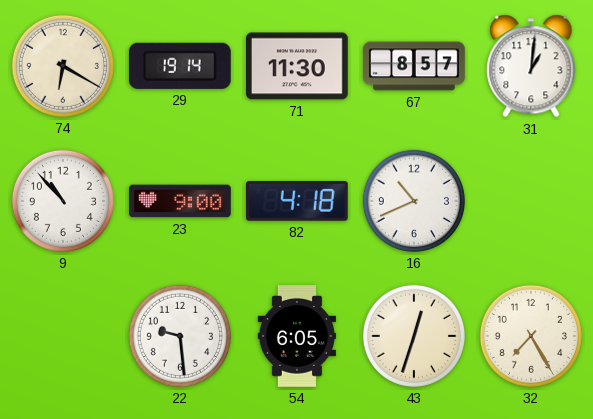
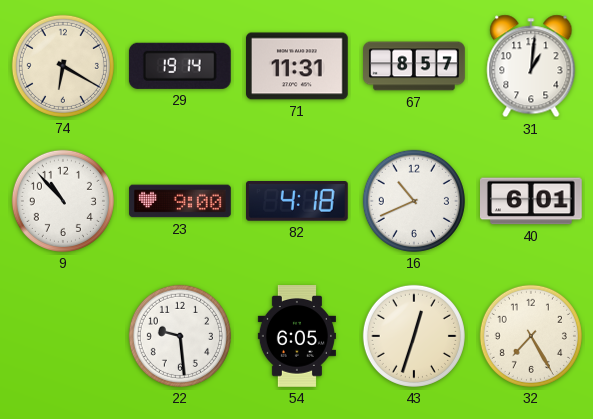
71: 11:30 -> 11:31
40: none -> 6:01
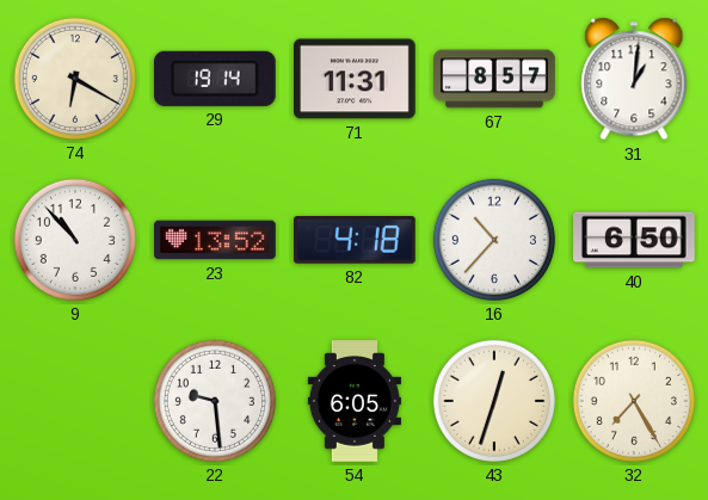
23: 9:00 -> 13:52
16: 10:41 -> 10:37
40: 6:01 -> 6:50
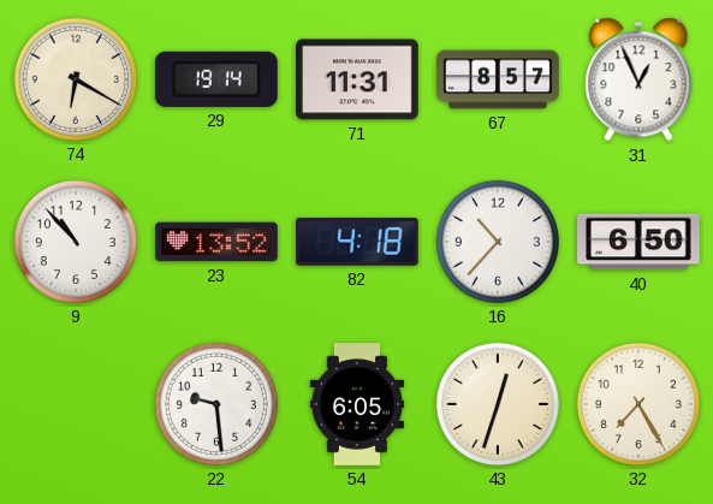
31: 1:01 -> 12:56
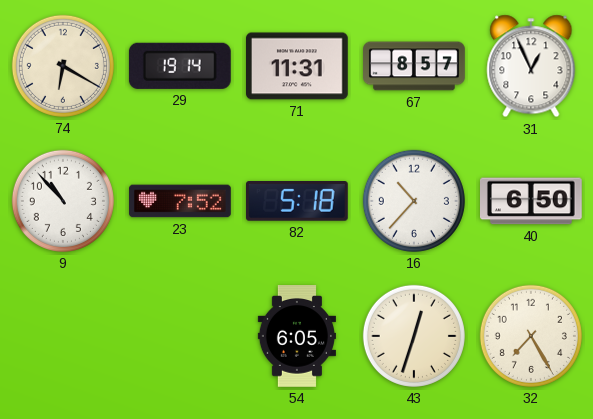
23: 13:52 -> 7:52
82: 4:18 -> 5:18
22: 9:29 -> none
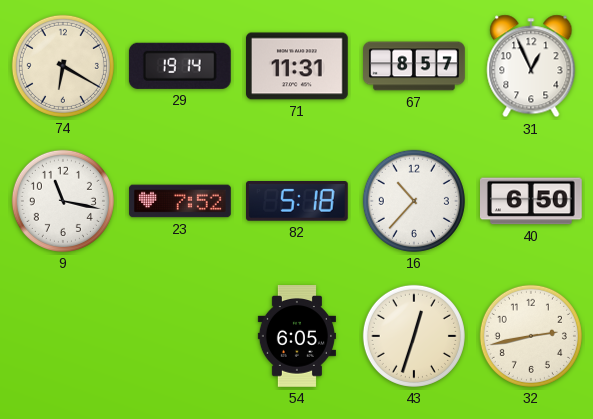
9: 10:53 -> 11:17
32: 7:25 -> 2:43
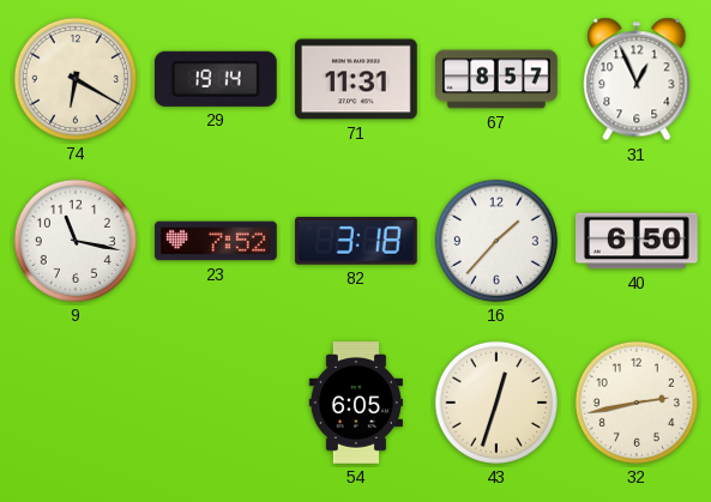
82: 5:18 -> 3:18
16: 10:37 -> 1:37
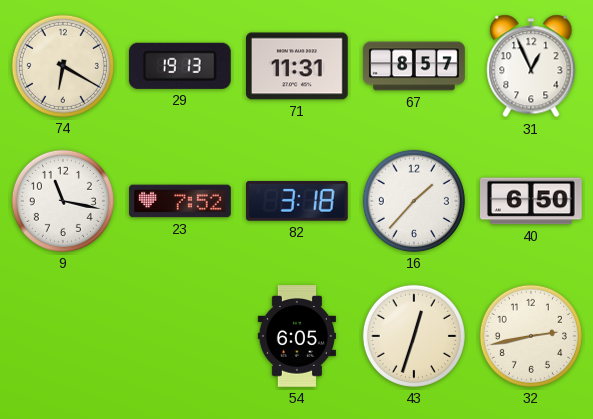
29: 19:14 -> 19:13
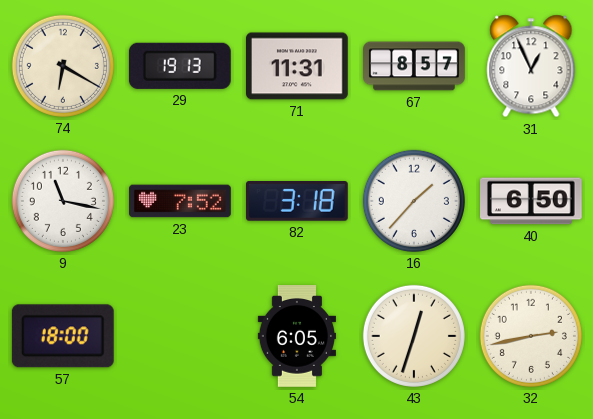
57: none -> 18:00
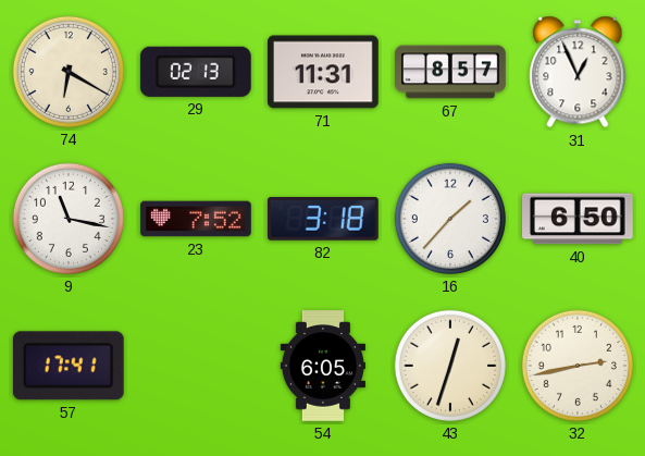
29: 19:13 -> 02:13
57: 18:00 -> 17:41
